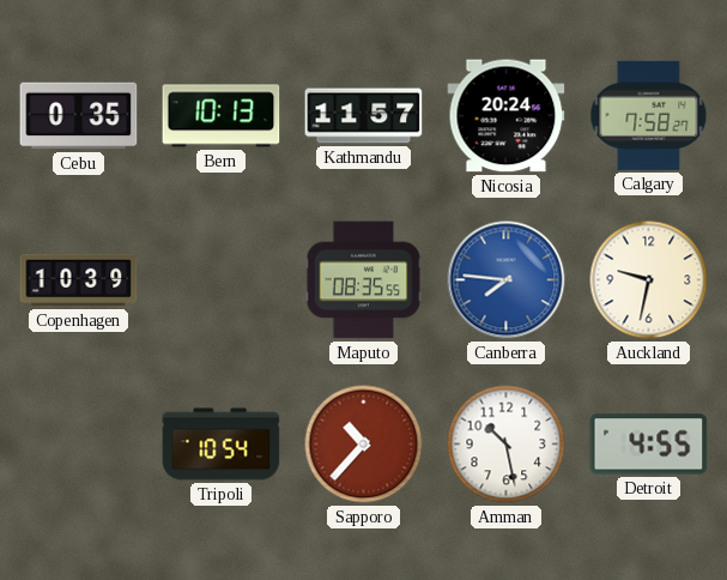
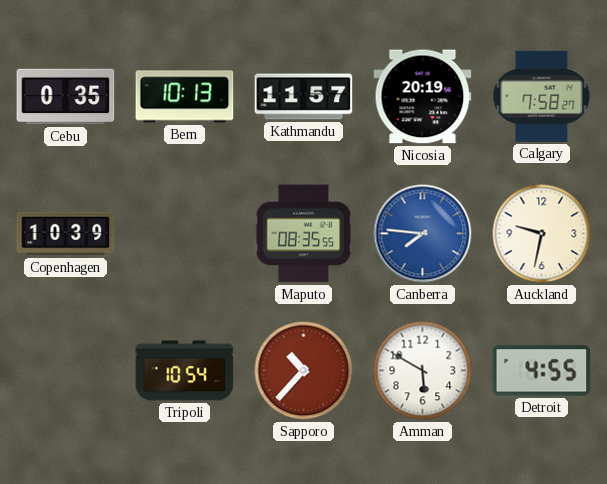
Nicosia: 20:24 -> 20:19
Amman: 10:28 -> 5:50
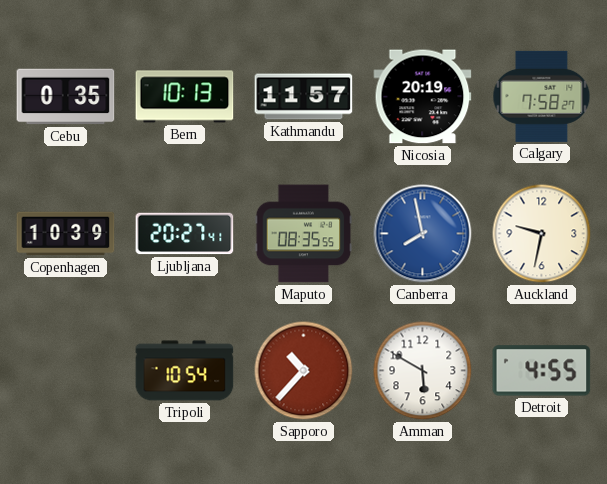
Ljubljana: none -> 20:27
Canberra: 7:46 -> 7:58
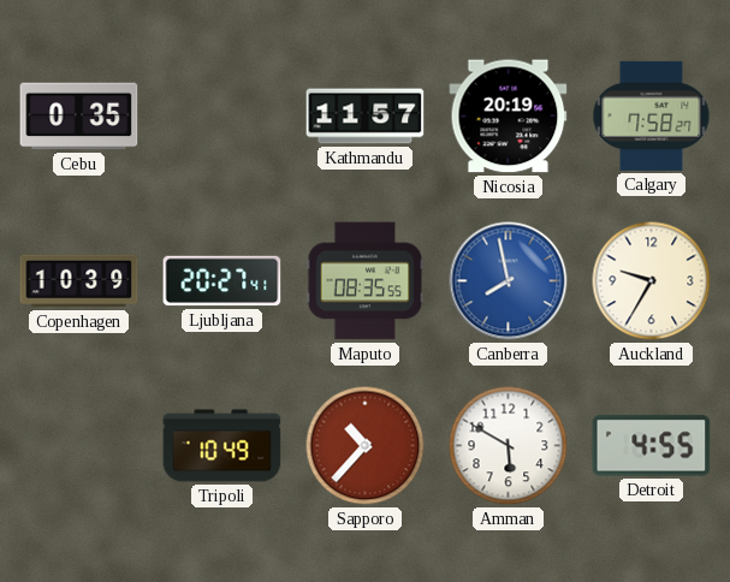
Bern: 10:13 -> none
Auckland: 9:32 -> 9:35
Tripoli: 10:54 -> 10:49
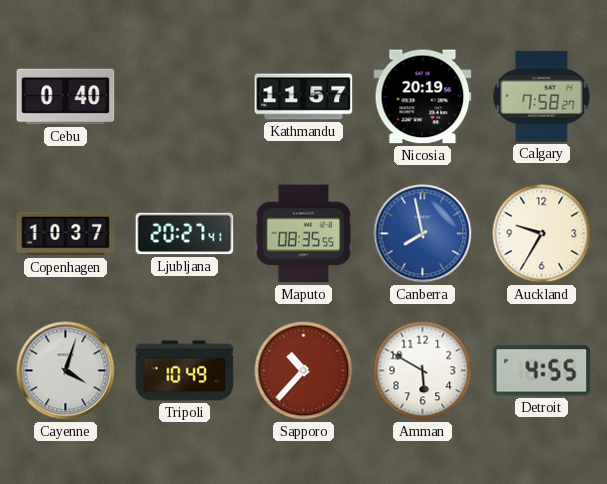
Cebu: 0:35 -> 0:40
Copenhagen: 10:39 -> 10:37
Cayenne: none -> 4:03
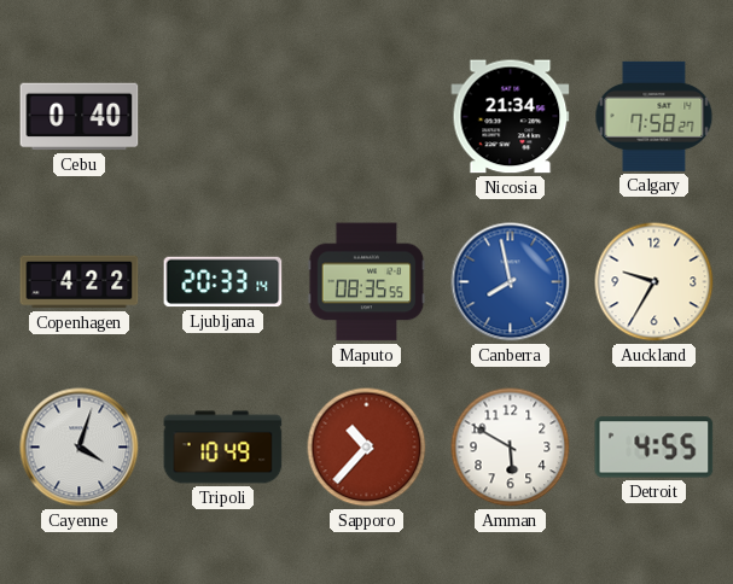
Kathmandu: 11:57 -> none
Nicosia: 20:19 -> 21:34
Copenhagen: 10:37 -> 4:22
Ljubljana: 20:27 -> 20:33
